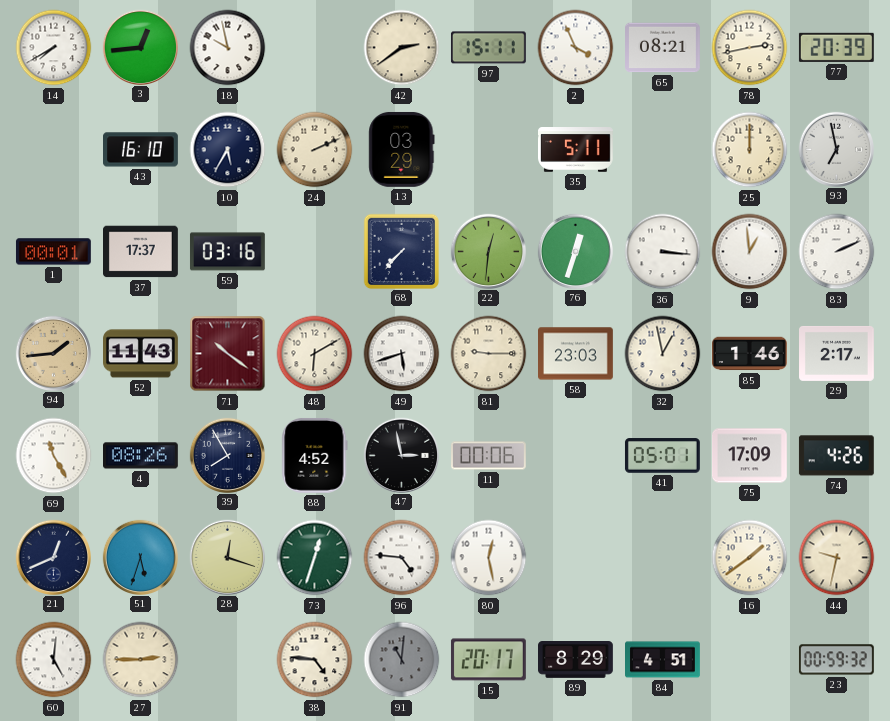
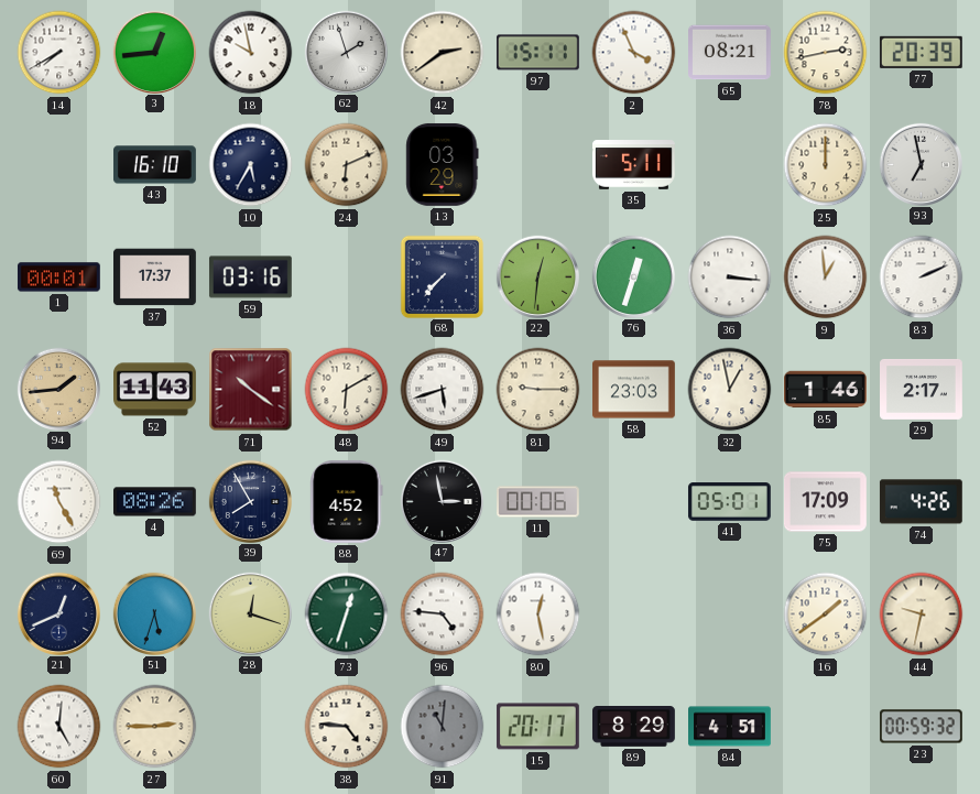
62: none -> 1:57
24: 2:11 -> 6:11
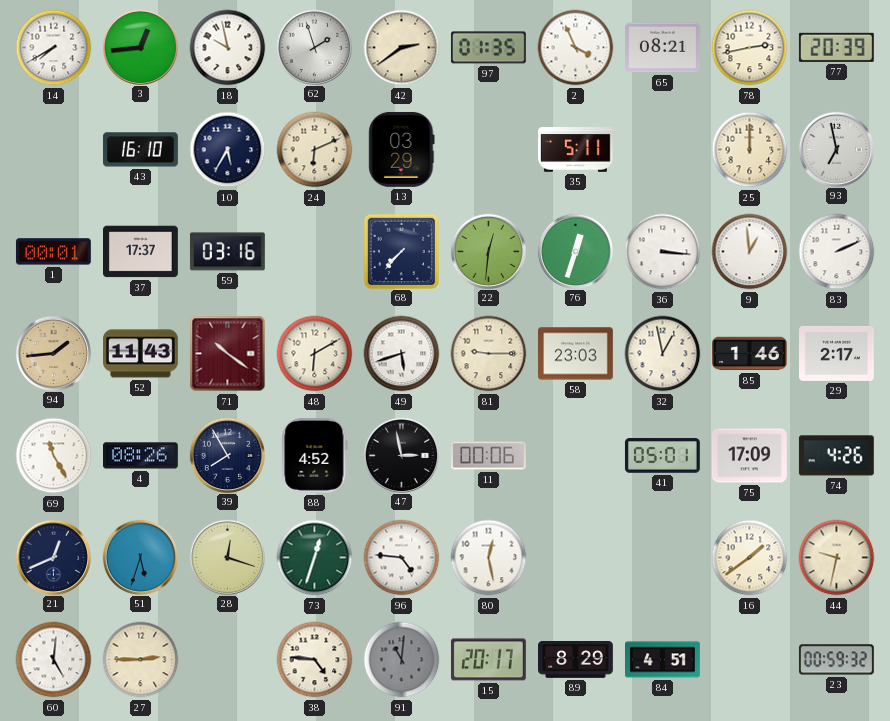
97: 15:11 -> 01:35
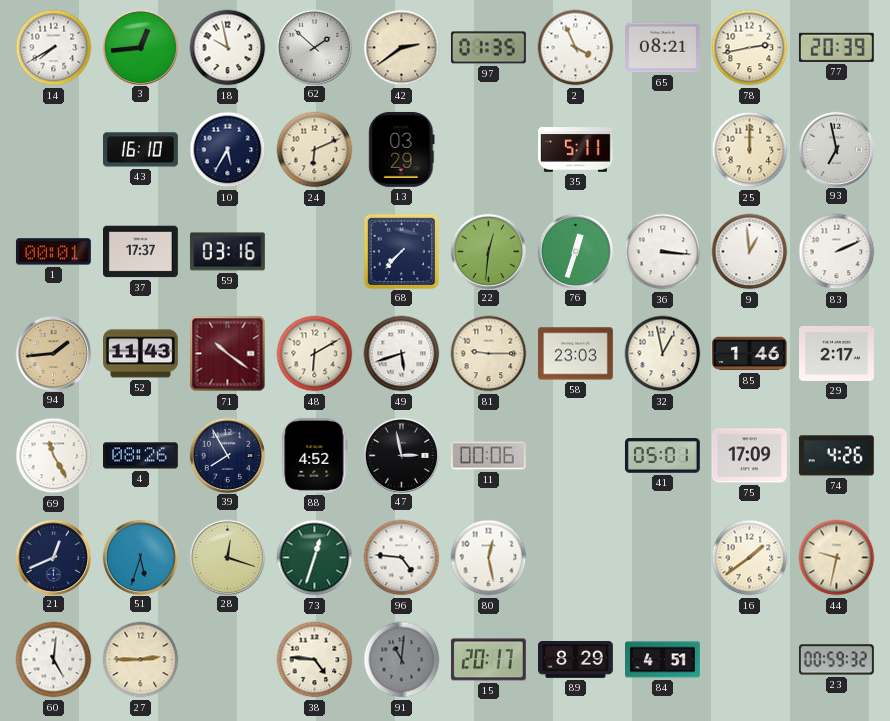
62: 1:57 -> 1:52
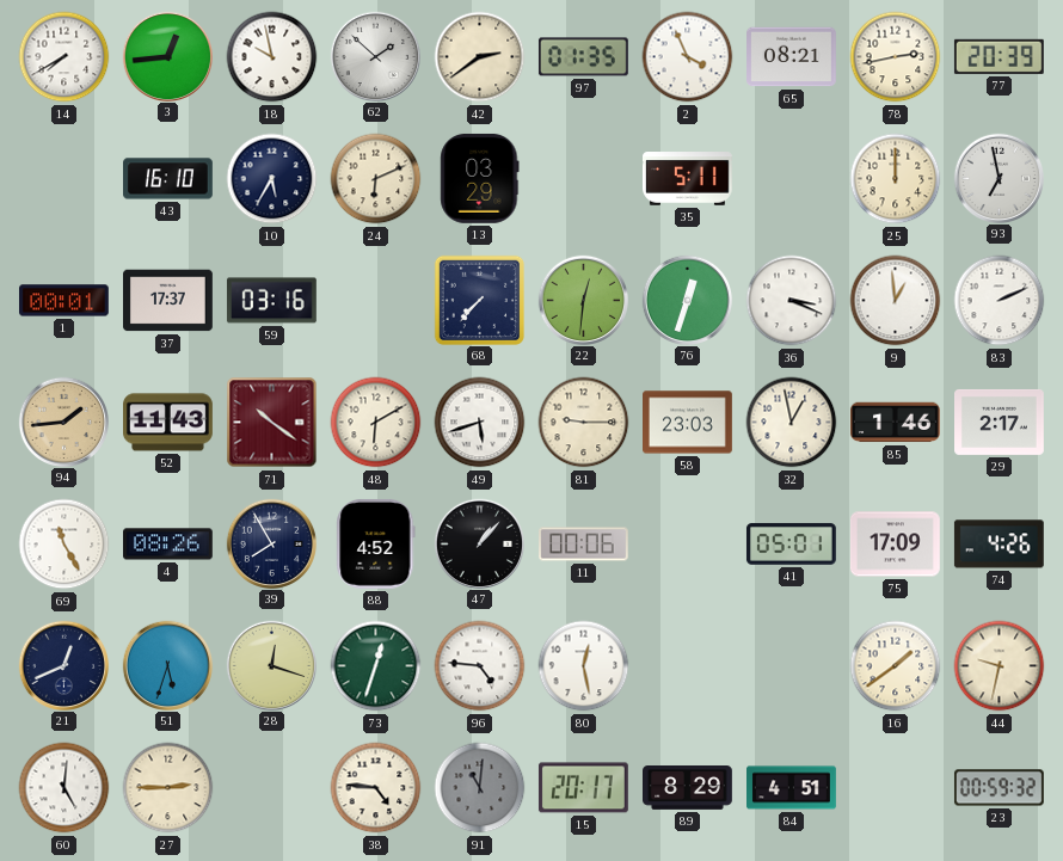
36: 3:16 -> 3:19
47: 2:58 -> 1:07
